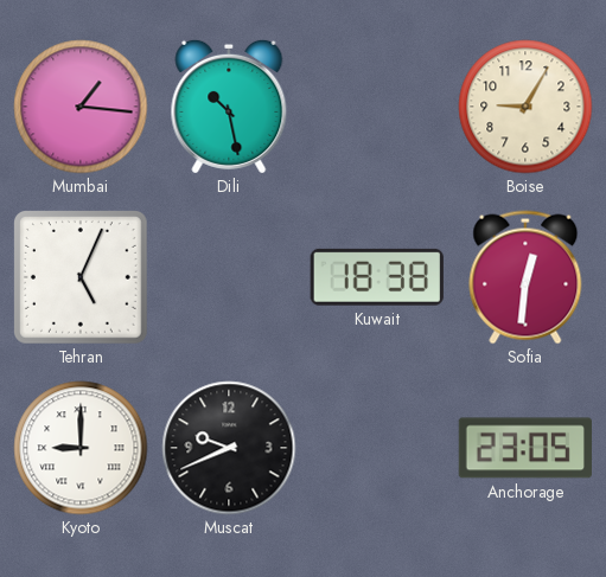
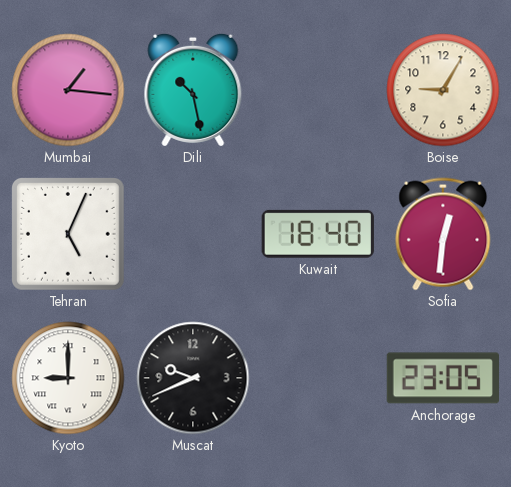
Kuwait: 18:38 -> 18:40
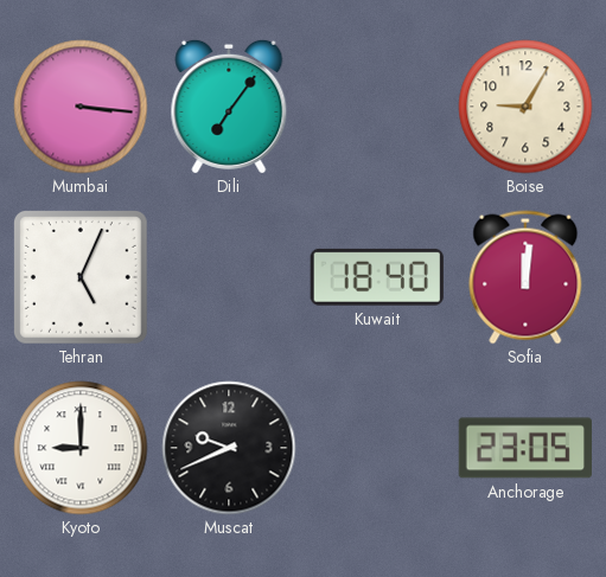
Mumbai: 1:16 -> 3:16
Dili: 10:28 -> 7:06
Sofia: 12:31 -> 12:01
